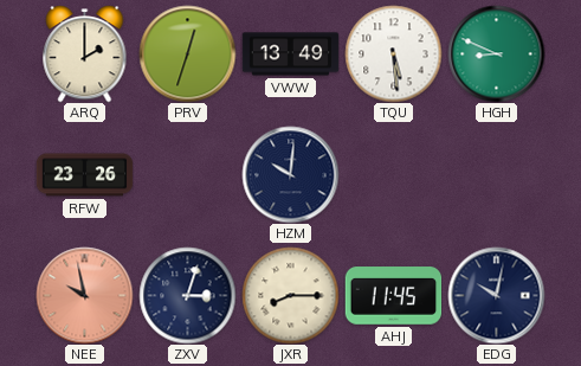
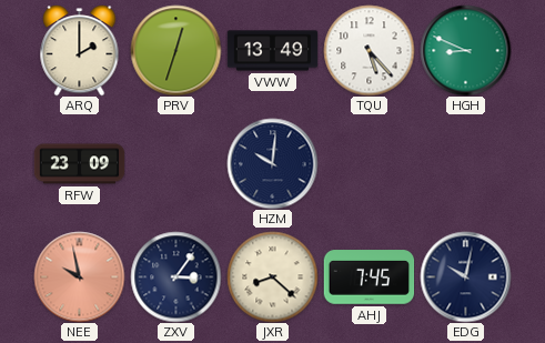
TQU: 5:29 -> 5:23
RFW: 23:26 -> 23:09
ZXV: 3:03 -> 3:06
JXR: 8:15 -> 8:22
AHJ: 11:45 -> 7:45
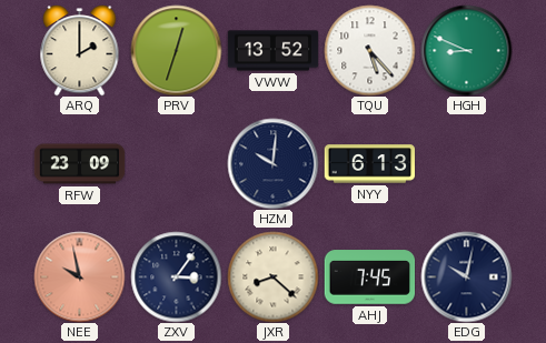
VWW: 13:49 -> 13:52
NYY: none -> 6:13
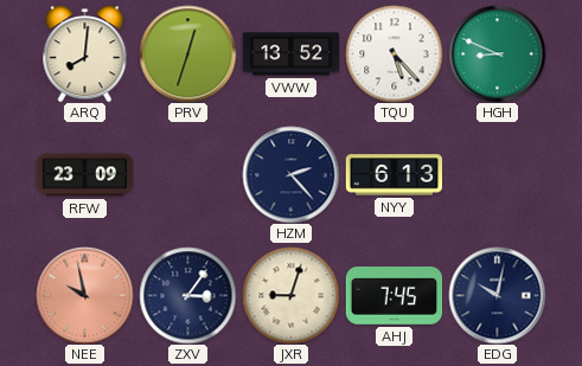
ARQ: 2:00 -> 8:01
HZM: 10:01 -> 2:23
JXR: 8:22 -> 9:03
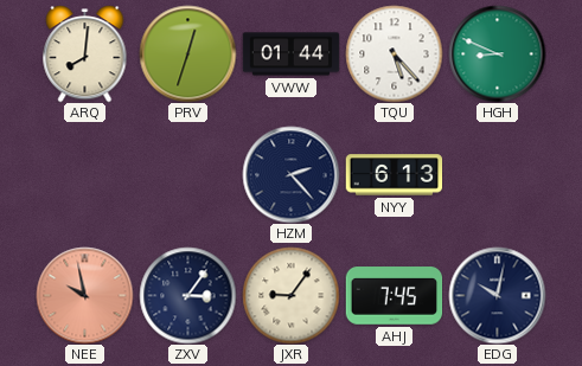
VWW: 13:52 -> 01:44
RFW: 23:09 -> none
JXR: 9:03 -> 9:06
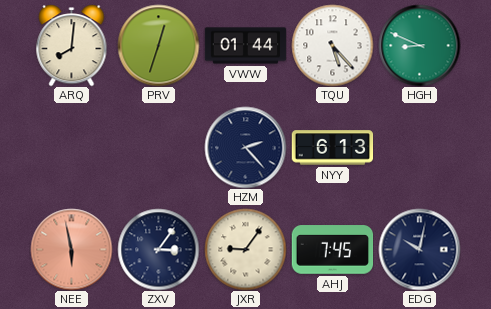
NEE: 9:58 -> 5:58
